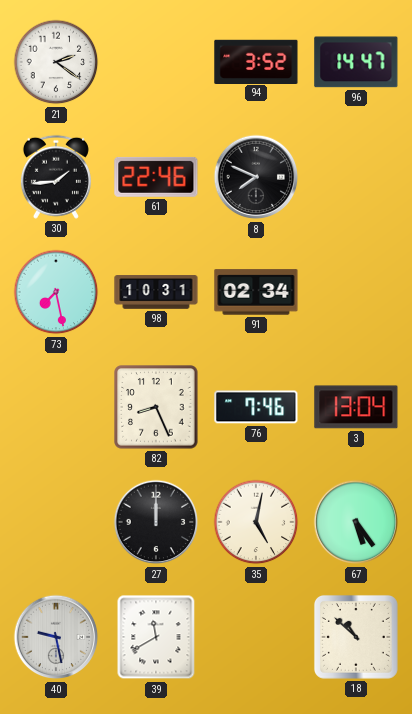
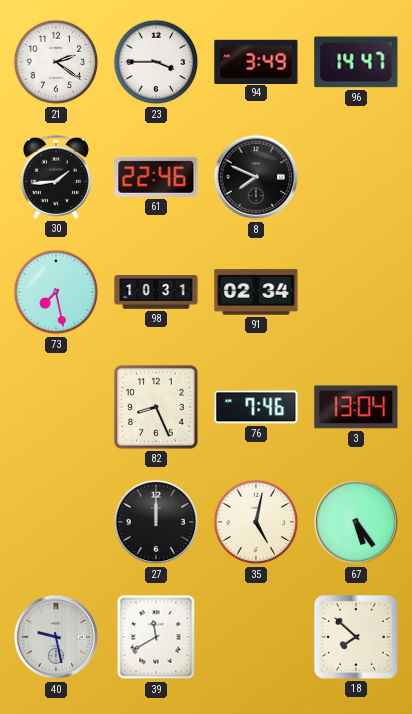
23: none -> 3:45
94: 3:52 -> 3:49
18: 10:52 -> 7:52
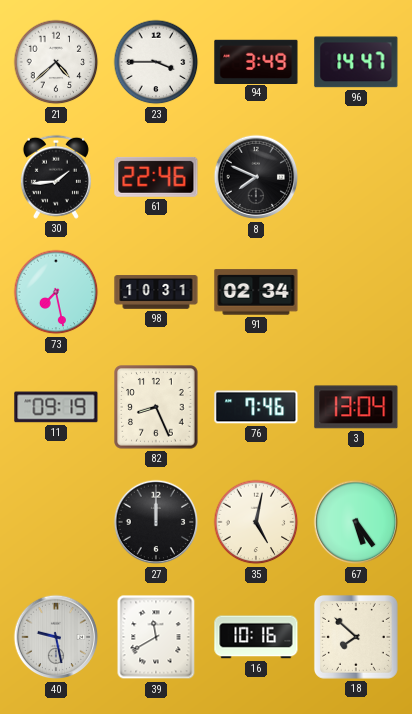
21: 2:21 -> 4:38
11: none -> 09:19
16: none -> 10:16
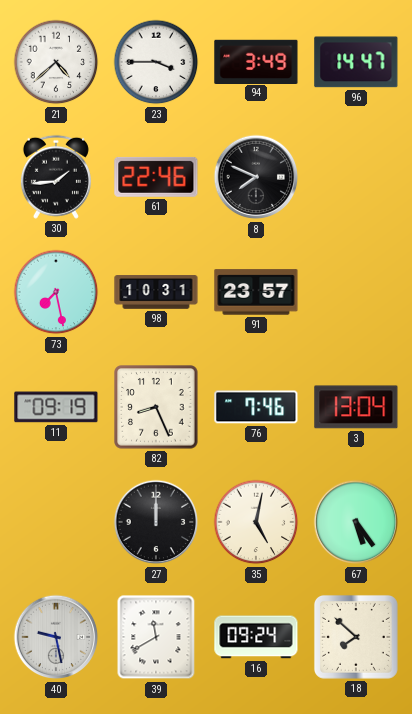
91: 02:34 -> 23:57
16: 10:16 -> 09:24
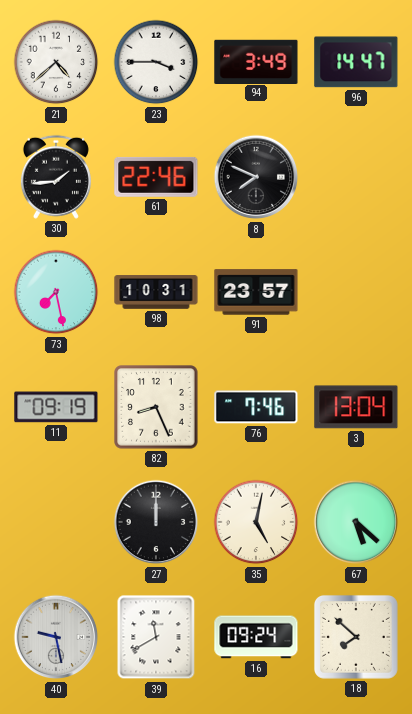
67: 5:24 -> 5:22
